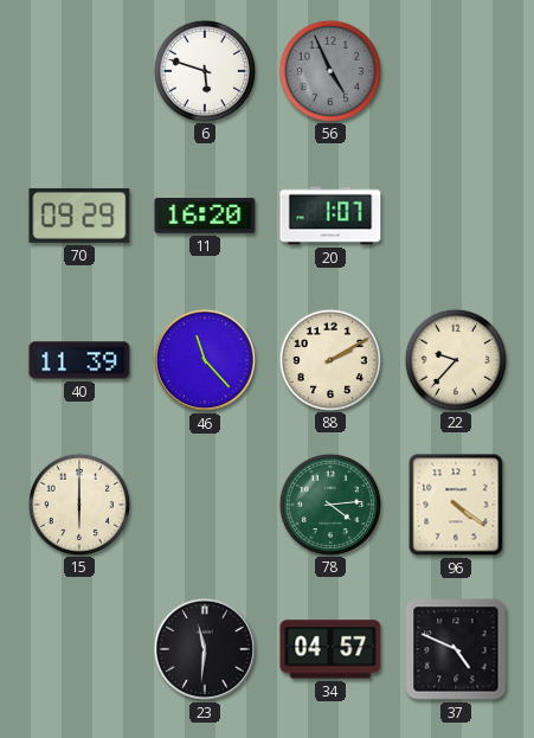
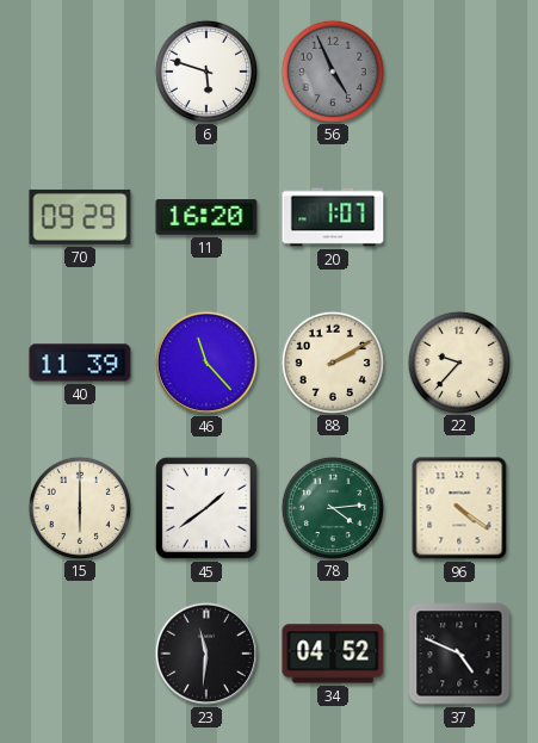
45: none -> 1:39
34: 04:57 -> 04:52
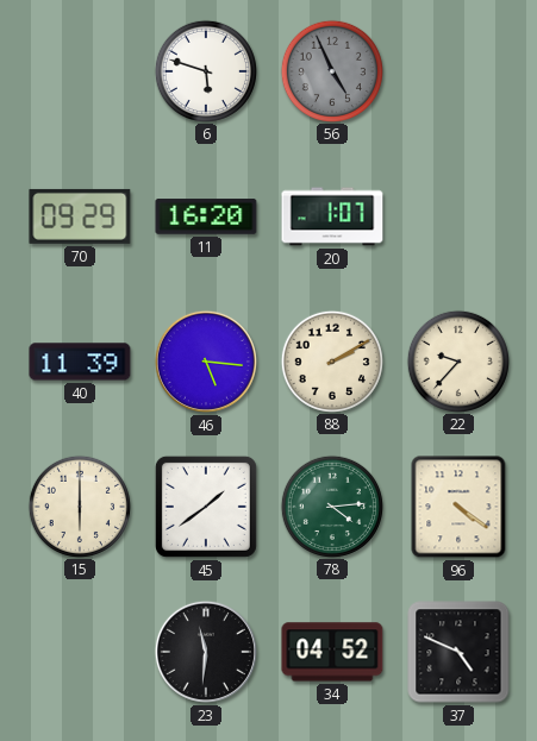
46: 11:23 -> 5:16
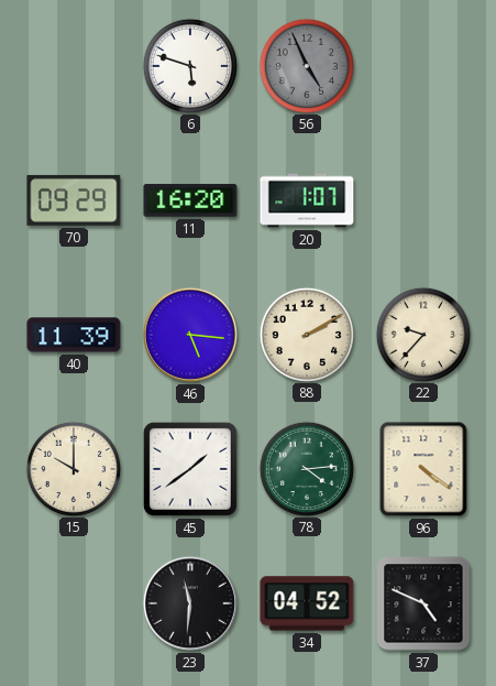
15: 6:00 -> 10:00
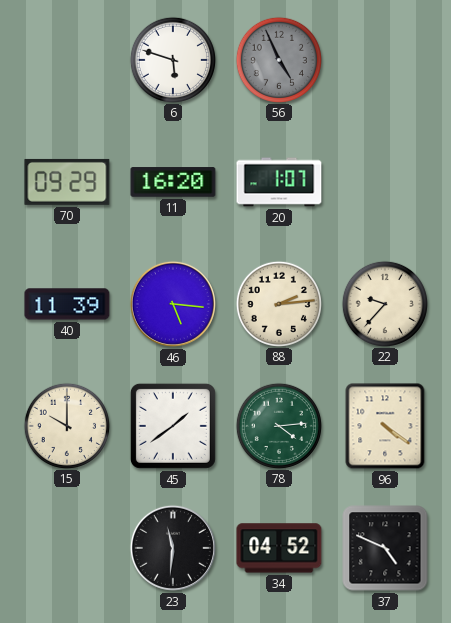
88: 2:10 -> 2:14
